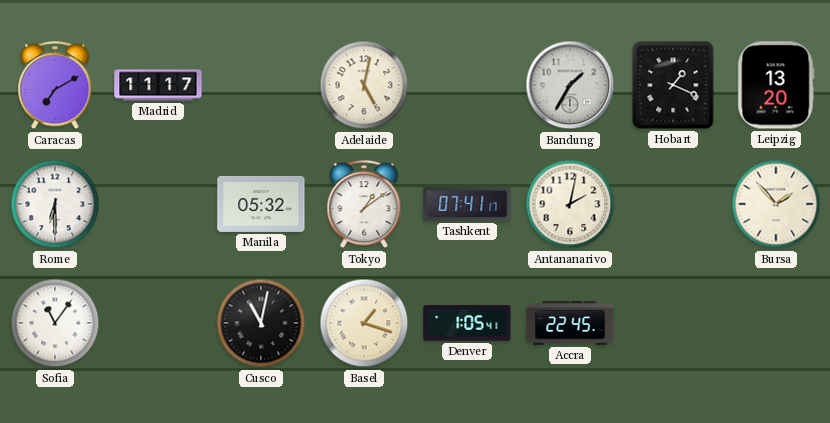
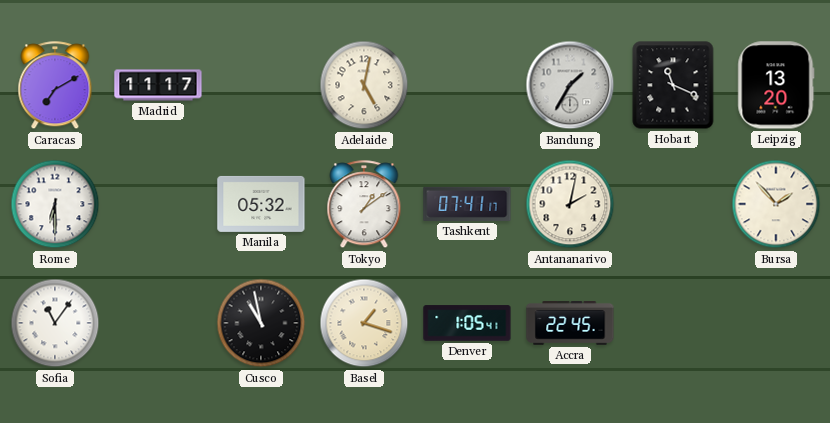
Hobart: 1:19 -> 11:19
Cusco: 11:02 -> 10:58
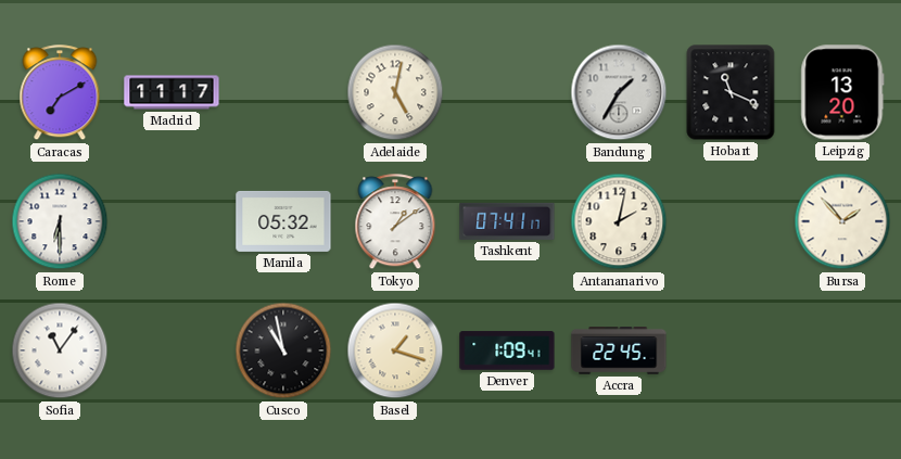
Denver: 1:05 -> 1:09
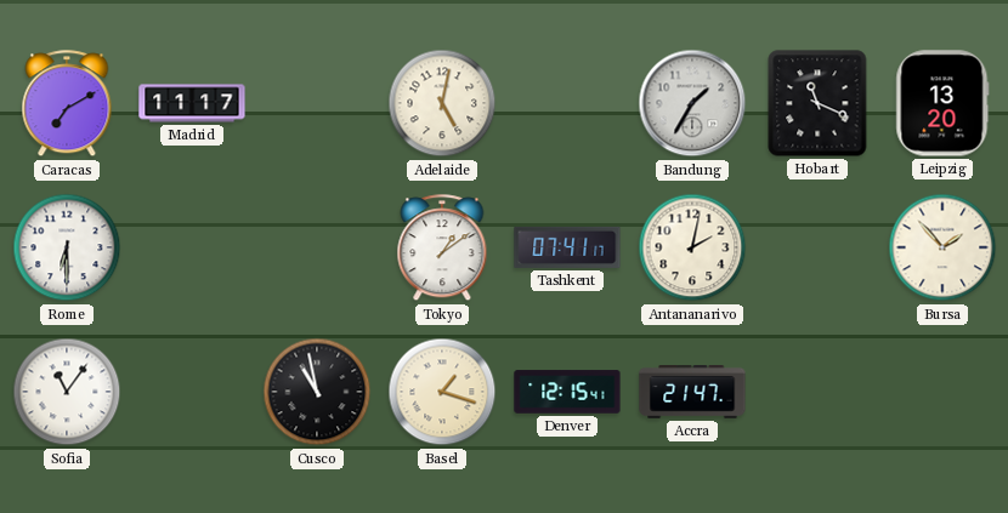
Manila: 05:32 -> none
Denver: 1:09 -> 12:15
Accra: 22:45 -> 21:47
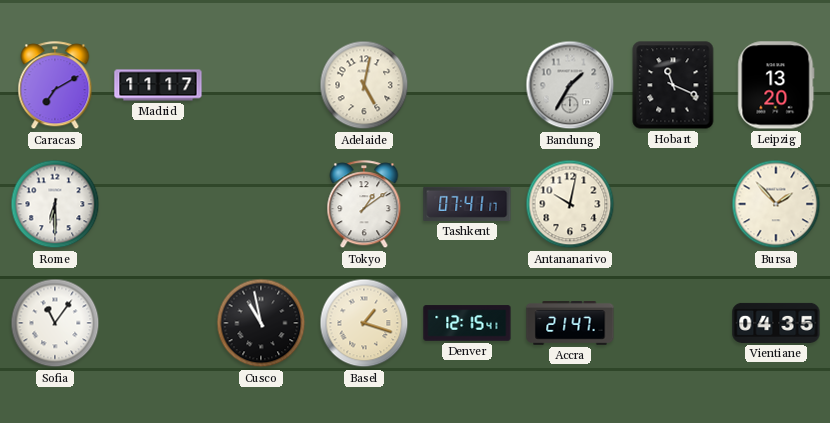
Antananarivo: 2:02 -> 10:02
Vientiane: none -> 04:35
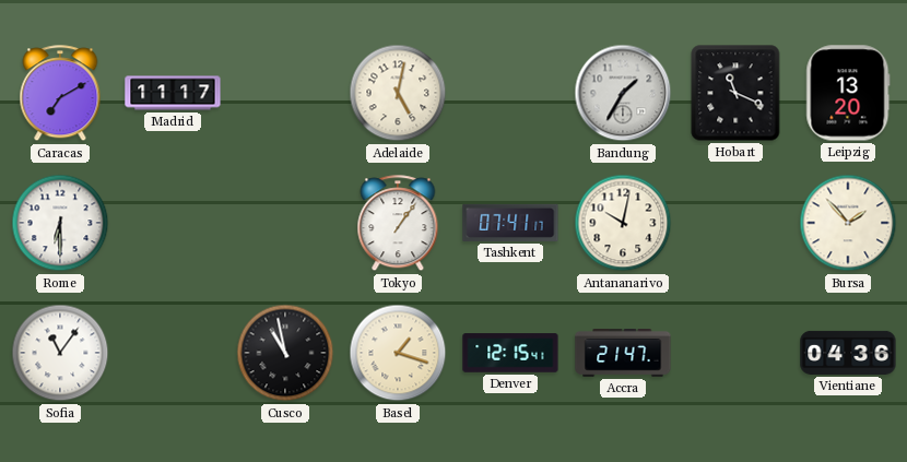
Tokyo: 1:09 -> 1:06
Vientiane: 04:35 -> 04:36
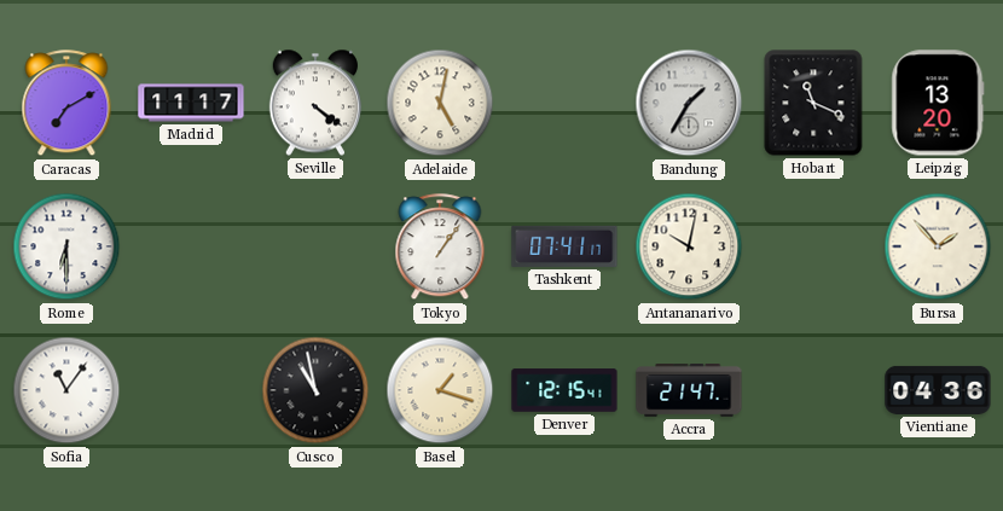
Seville: none -> 4:21
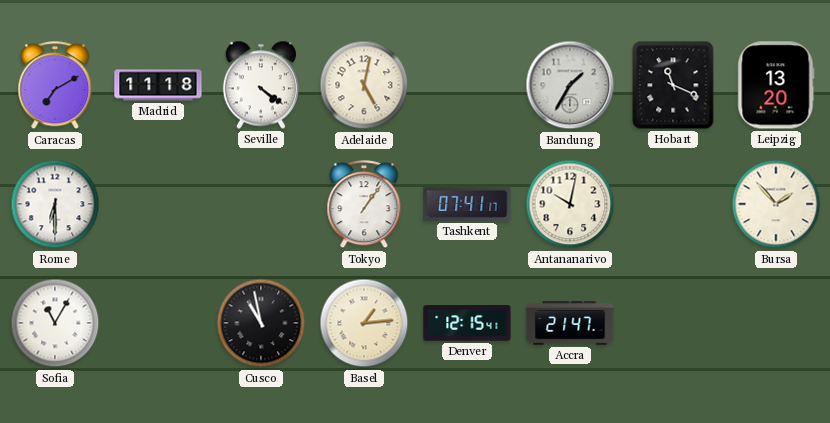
Madrid: 11:17 -> 11:18
Sofia: 11:06 -> 11:05
Basel: 1:18 -> 1:14
Vientiane: 04:36 -> none
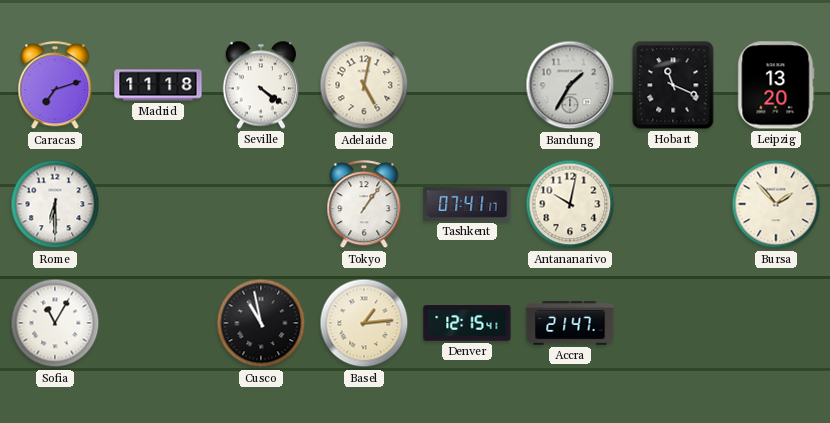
Caracas: 7:10 -> 7:12
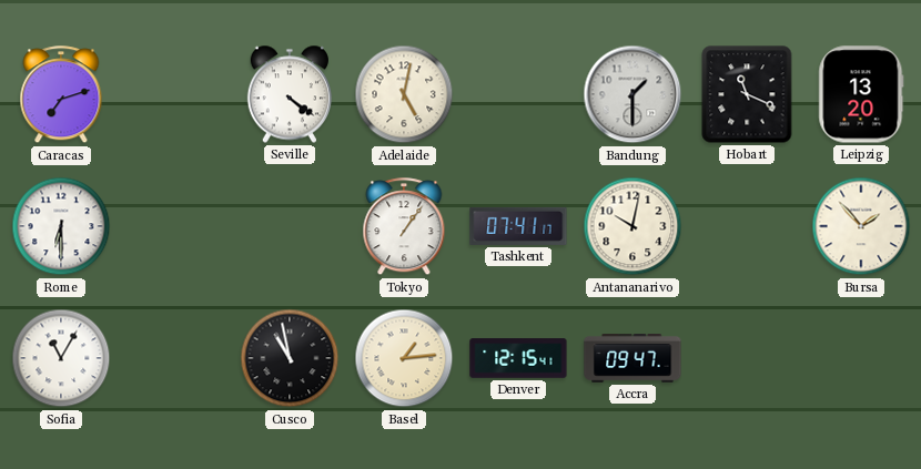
Madrid: 11:18 -> none
Bandung: 1:35 -> 1:30
Accra: 21:47 -> 09:47
